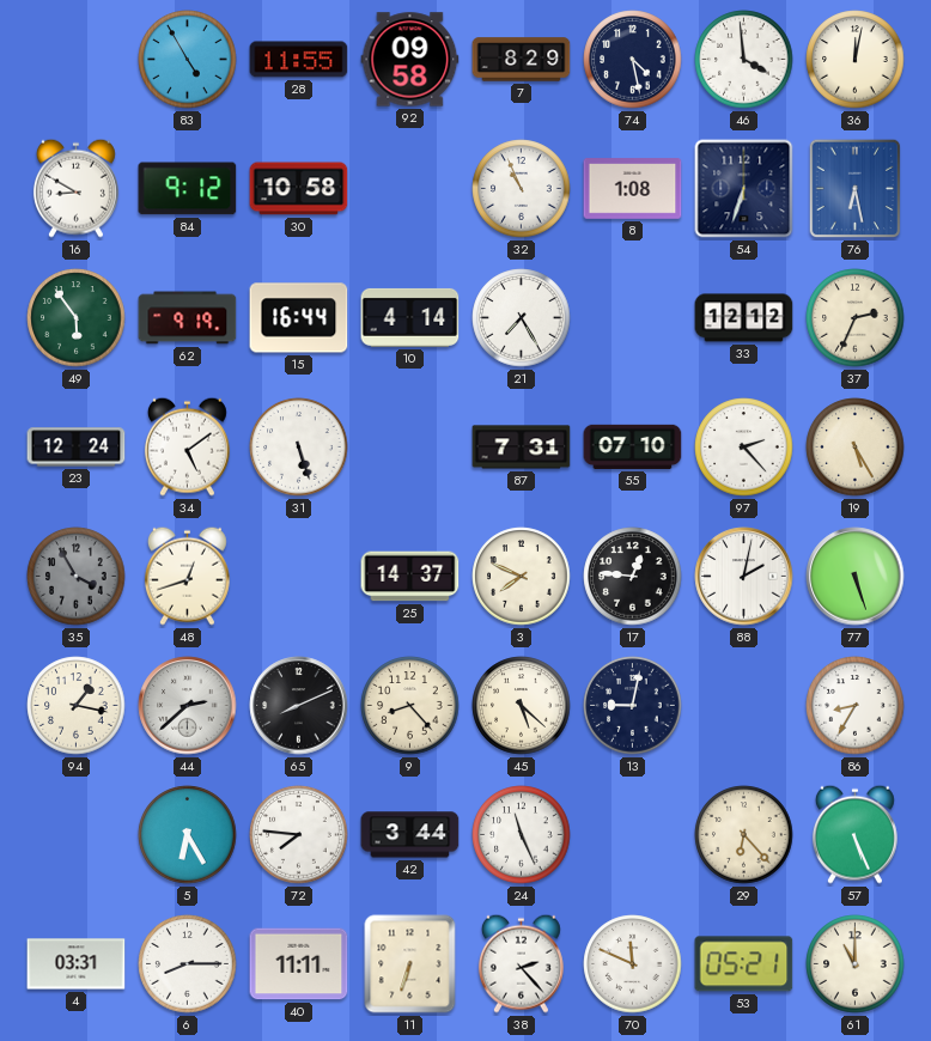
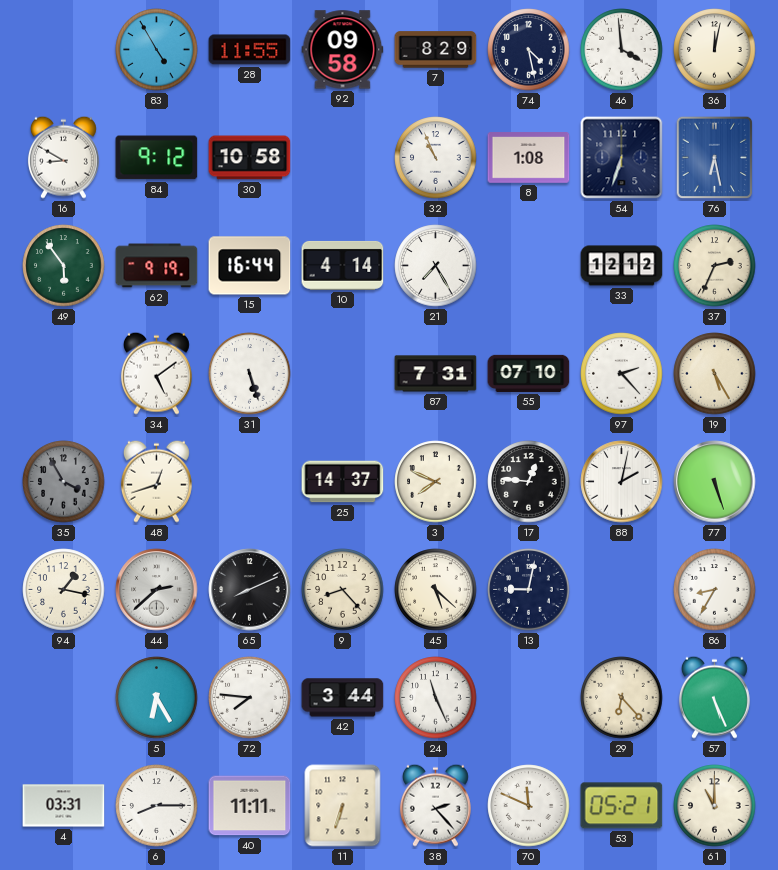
23: 12:24 -> none
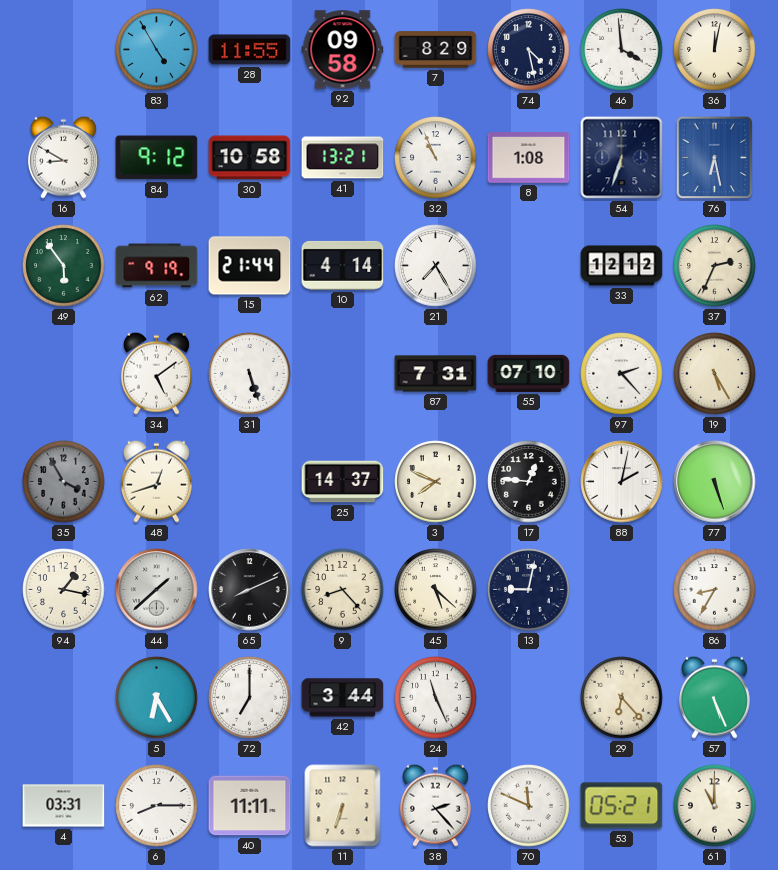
41: none -> 13:21
15: 16:44 -> 21:44
44: 2:38 -> 1:38
72: 7:46 -> 7:00
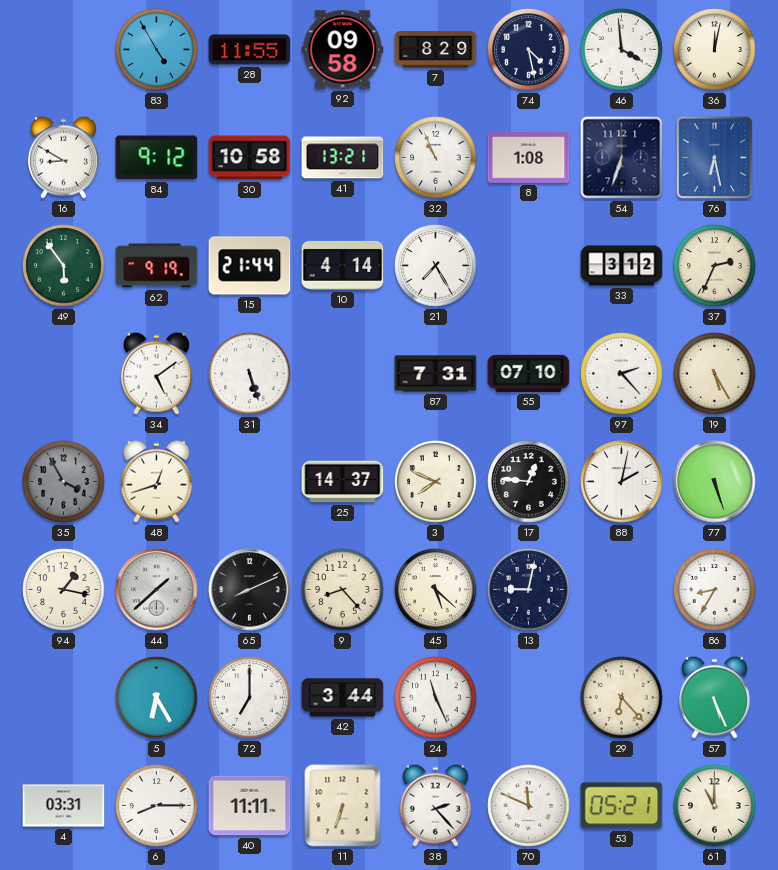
33: 12:12 -> 3:12
